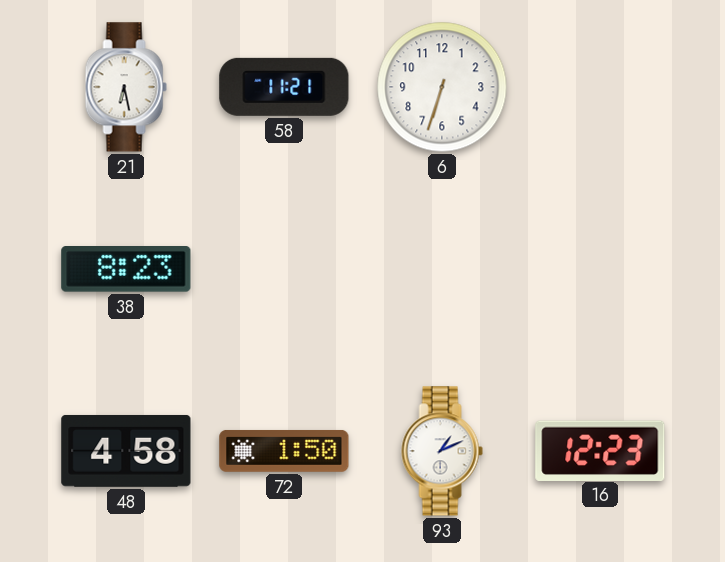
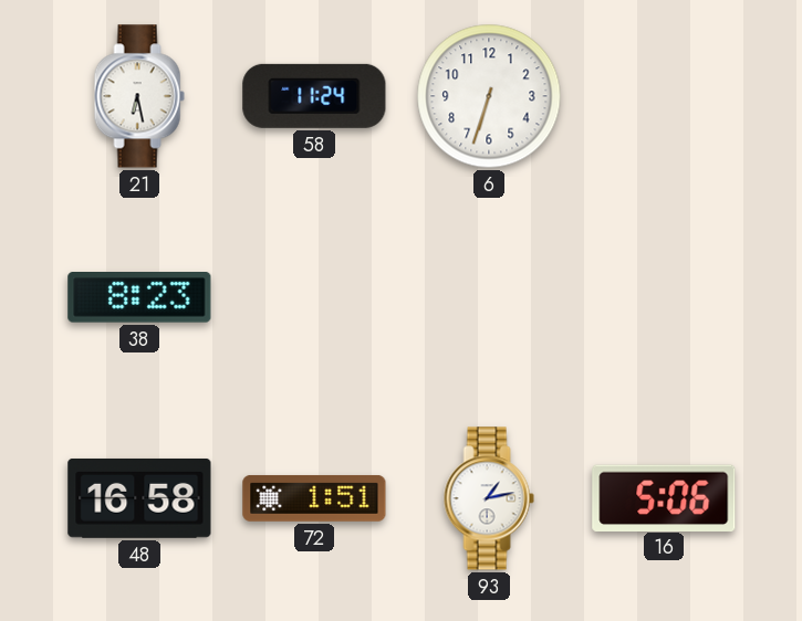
58: 11:21 -> 11:24
48: 4:58 -> 16:58
72: 1:50 -> 1:51
93: 1:11 -> 1:13
16: 12:23 -> 5:06
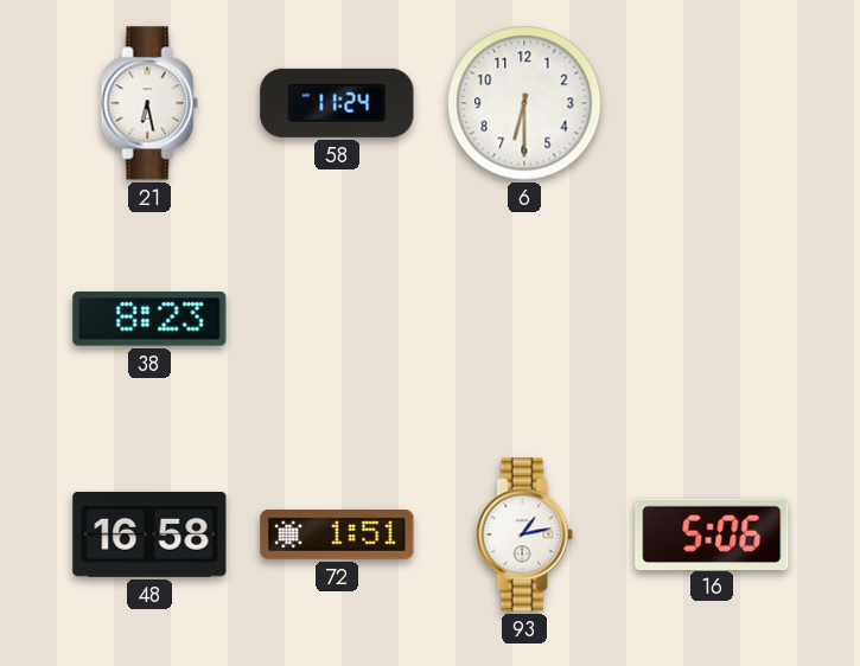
6: 6:33 -> 6:30
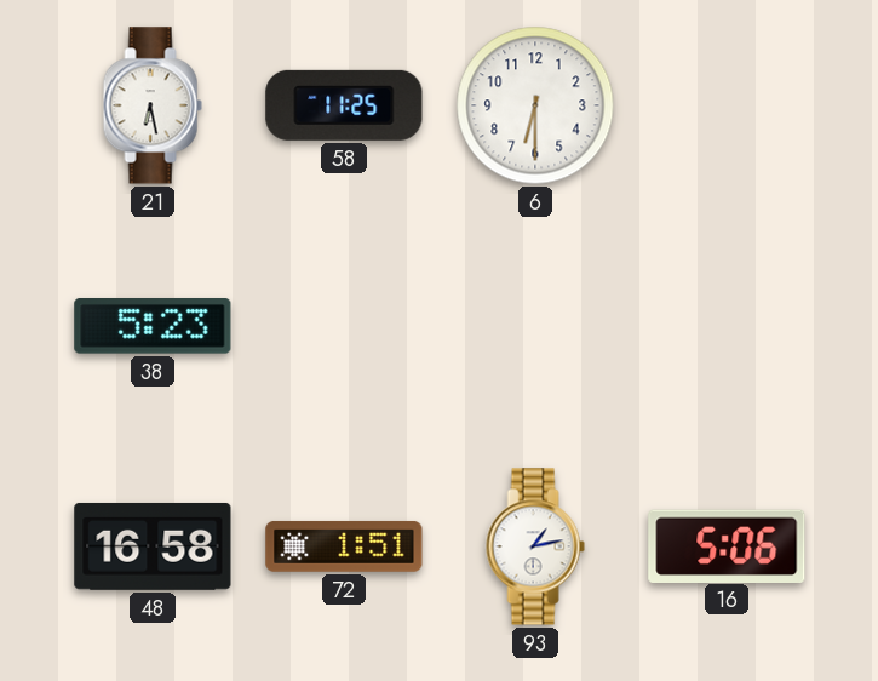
58: 11:24 -> 11:25
38: 8:23 -> 5:23
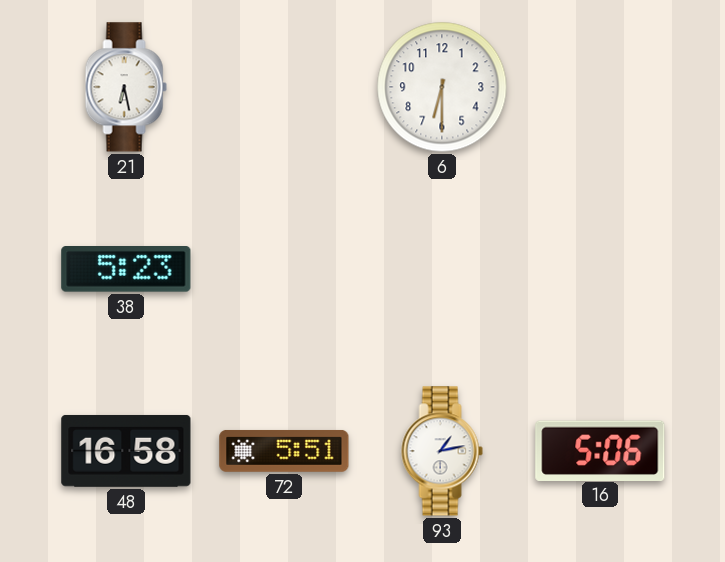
58: 11:25 -> none
72: 1:51 -> 5:51
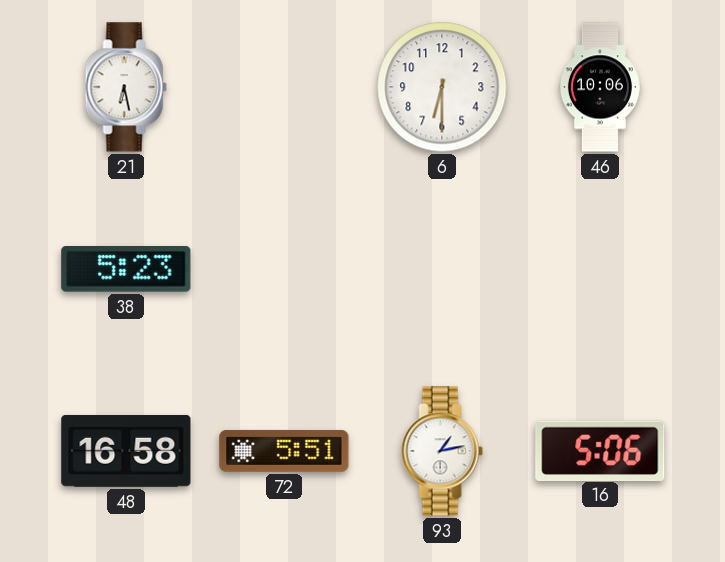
46: none -> 10:06
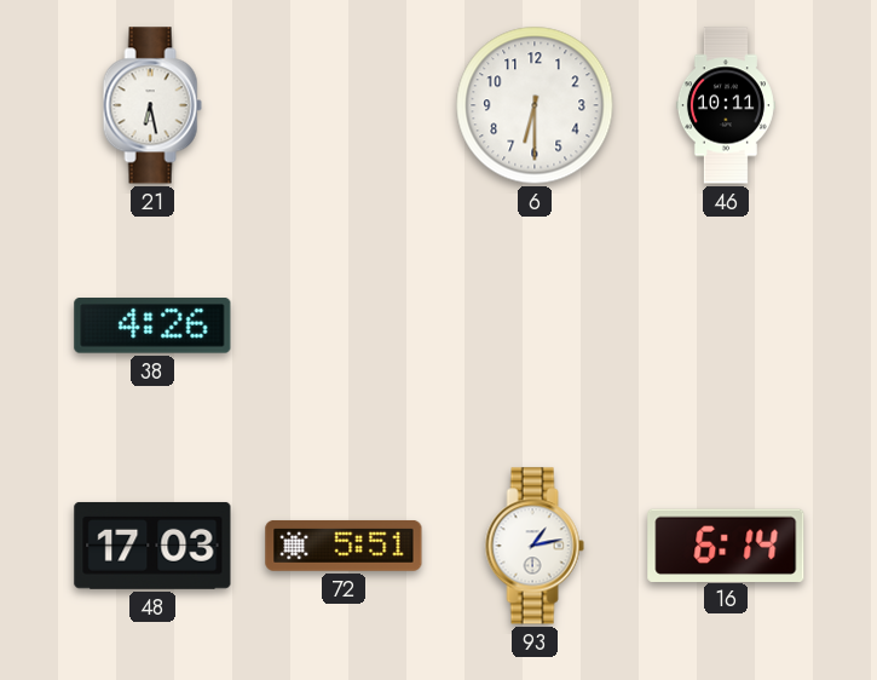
46: 10:06 -> 10:11
38: 5:23 -> 4:26
48: 16:58 -> 17:03
16: 5:06 -> 6:14
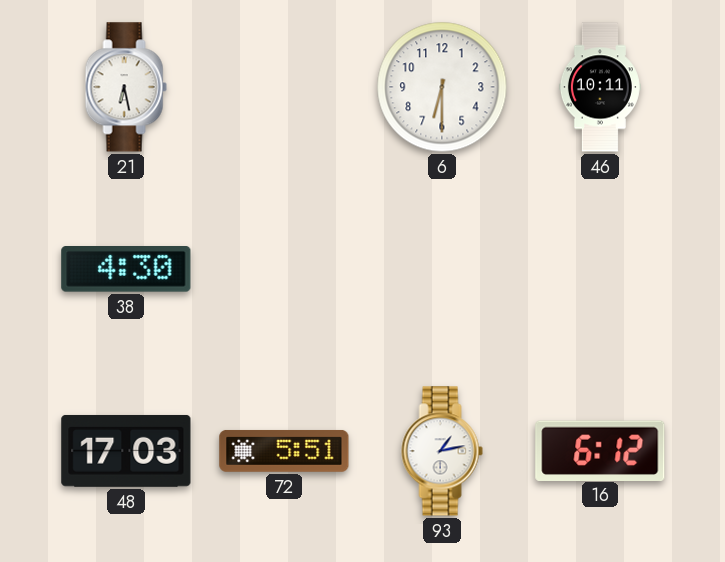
38: 4:26 -> 4:30
16: 6:14 -> 6:12
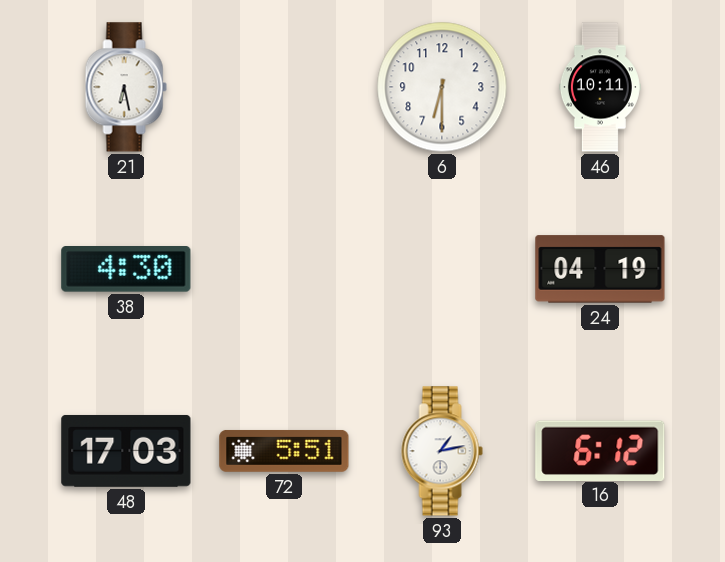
24: none -> 04:19
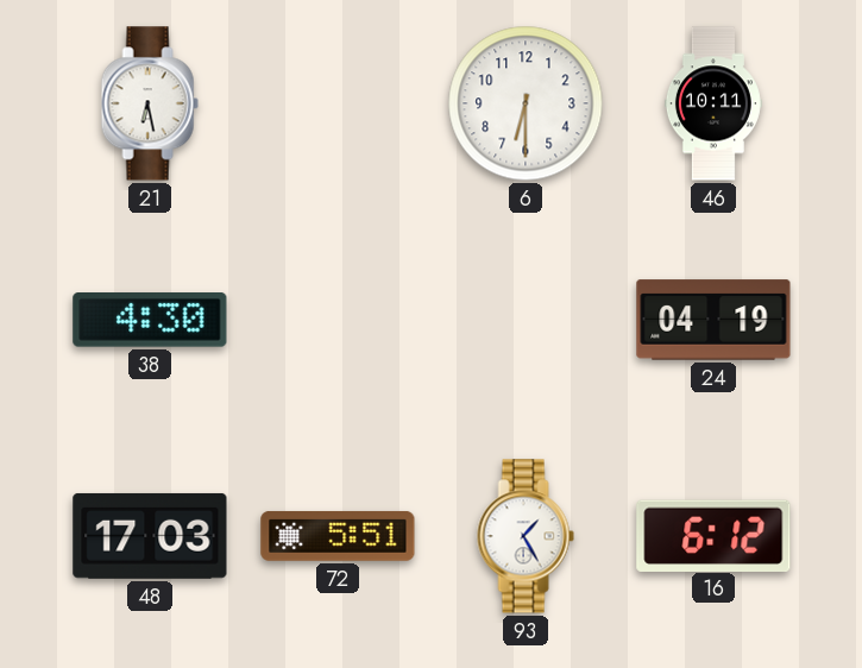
93: 1:13 -> 1:25
